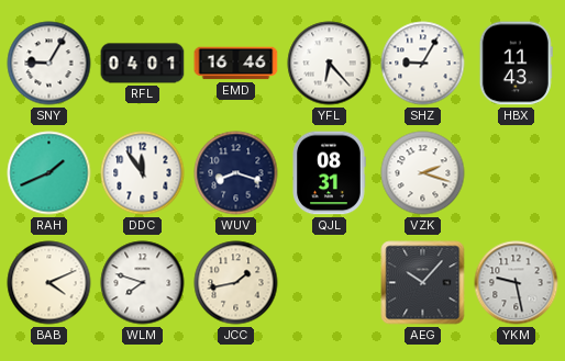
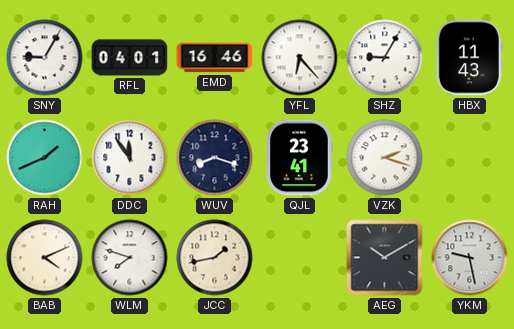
QJL: 08:31 -> 23:41
AEG: 10:07 -> 10:10
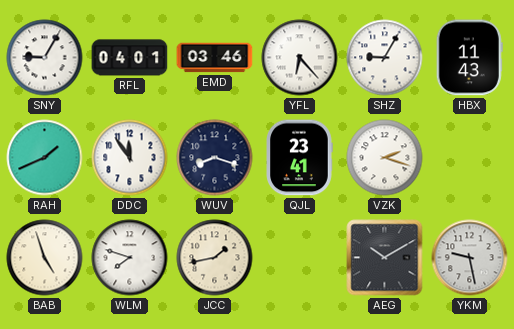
EMD: 16:46 -> 03:46
BAB: 4:11 -> 4:57
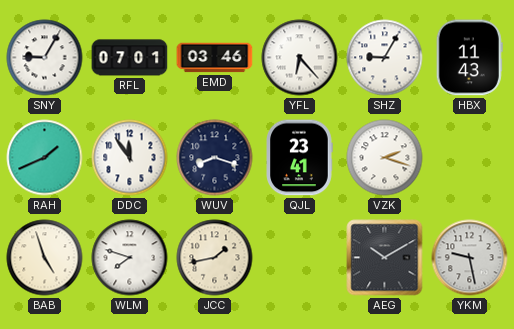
RFL: 04:01 -> 07:01
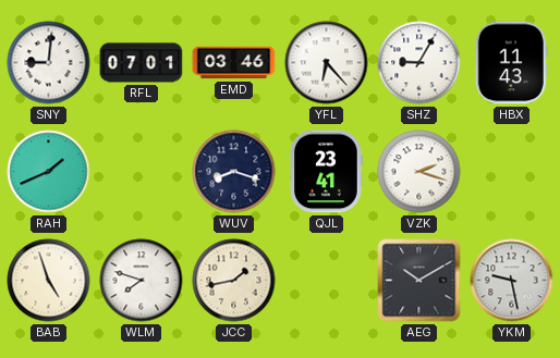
SNY: 9:05 -> 9:01
DDC: 11:54 -> none
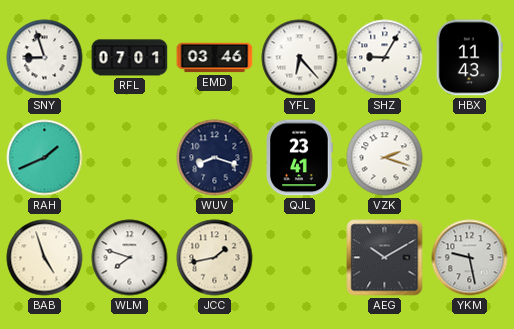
SNY: 9:01 -> 8:57
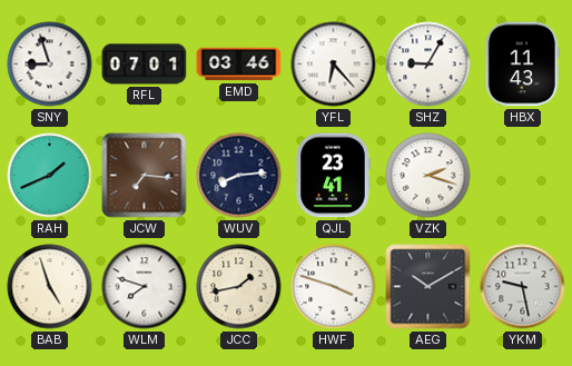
JCW: none -> 7:16
WUV: 8:18 -> 8:14
HWF: none -> 3:48
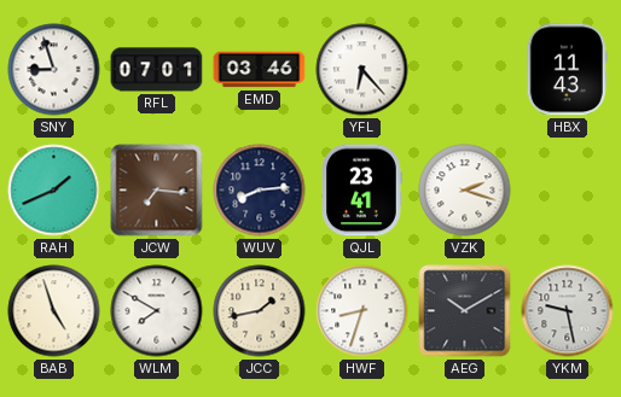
SHZ: 9:05 -> none
WLM: 7:48 -> 7:50
HWF: 3:48 -> 8:33
